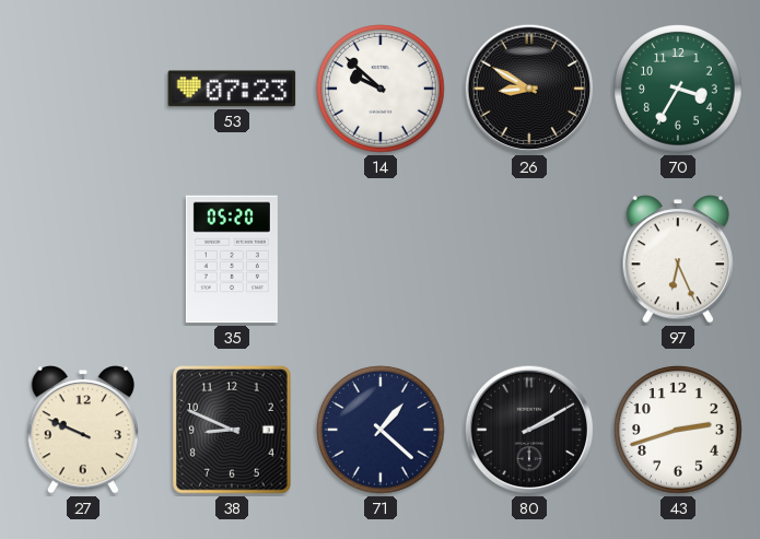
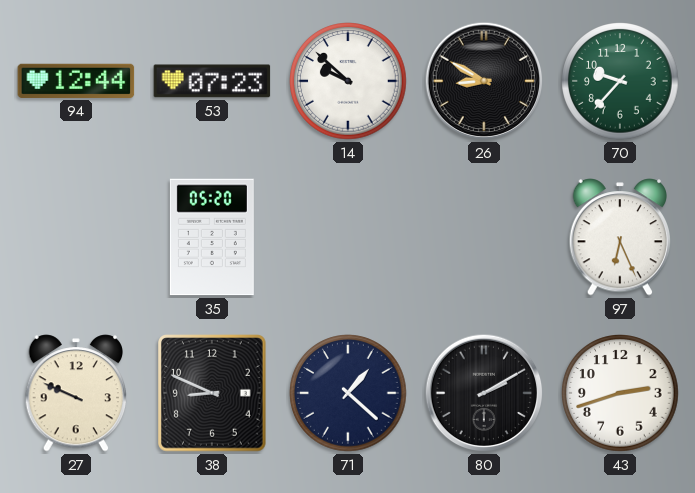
94: none -> 12:44
70: 3:35 -> 9:37
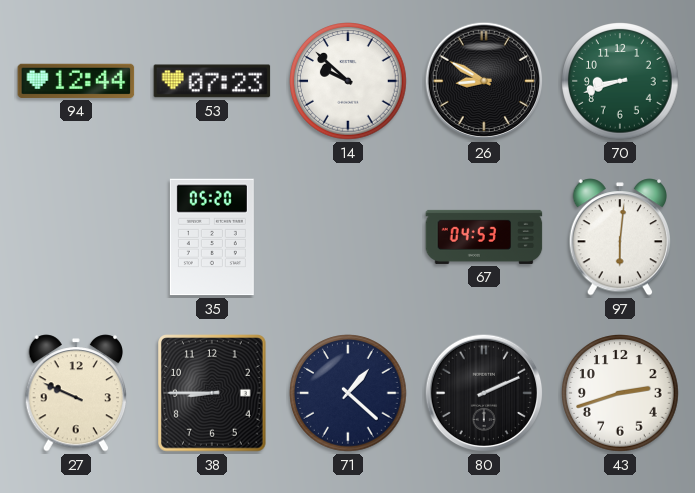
70: 9:37 -> 8:42
67: none -> 04:53
97: 6:26 -> 6:01
38: 8:49 -> 8:45
80: 2:10 -> 2:11
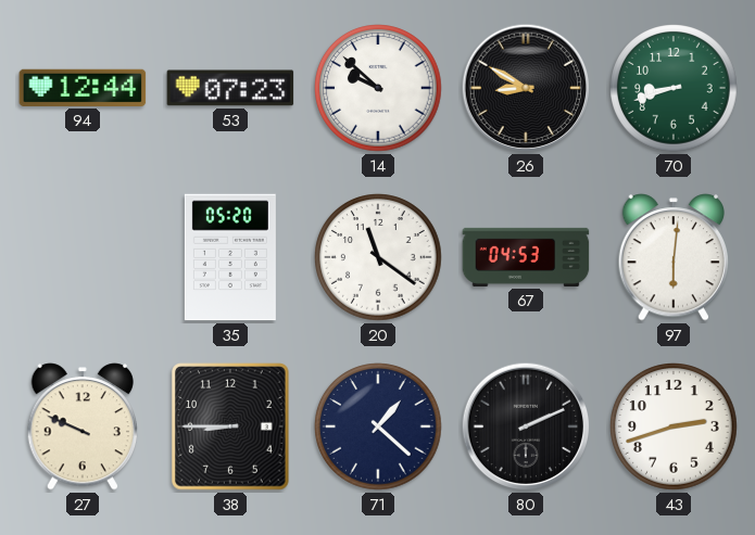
20: none -> 11:21
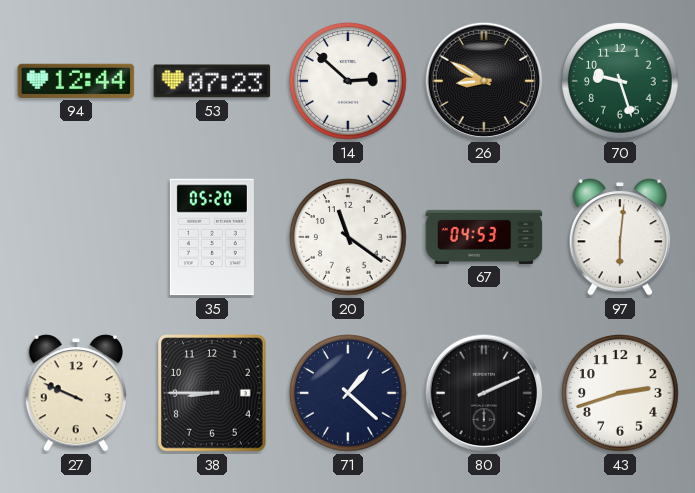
14: 9:52 -> 2:52
70: 8:42 -> 9:27
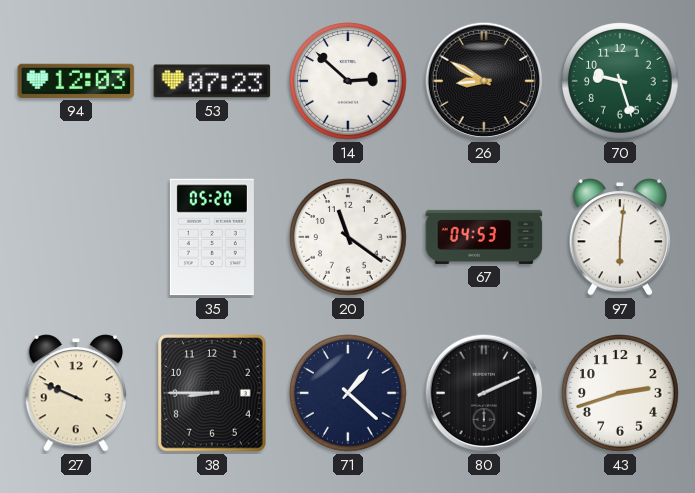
94: 12:44 -> 12:03
